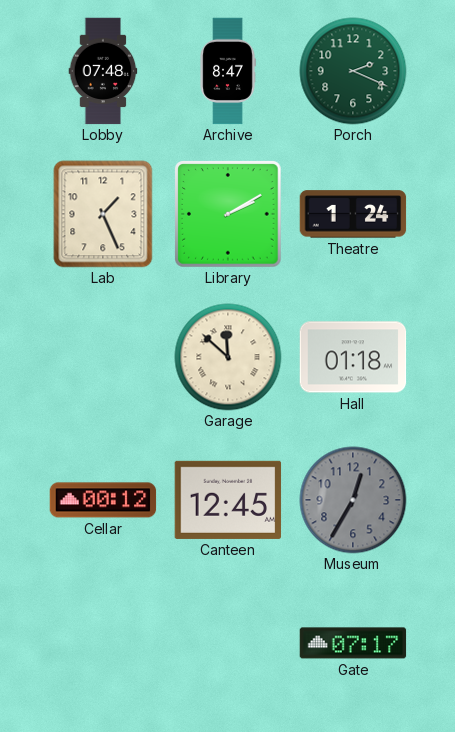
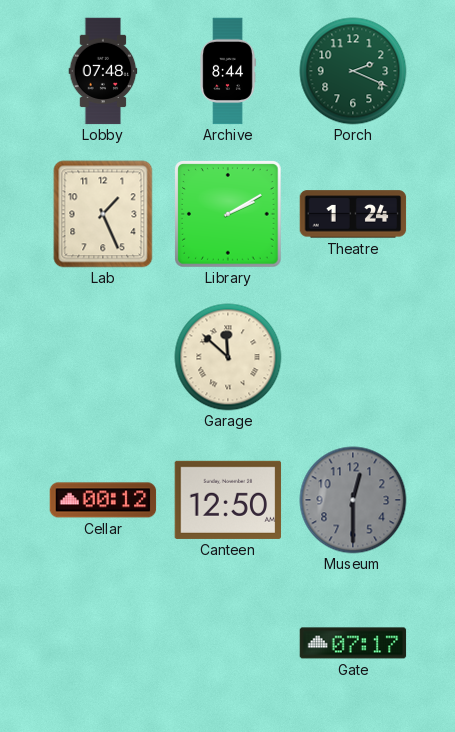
Archive: 8:47 -> 8:44
Hall: 01:18 -> none
Canteen: 12:45 -> 12:50
Museum: 12:35 -> 12:30
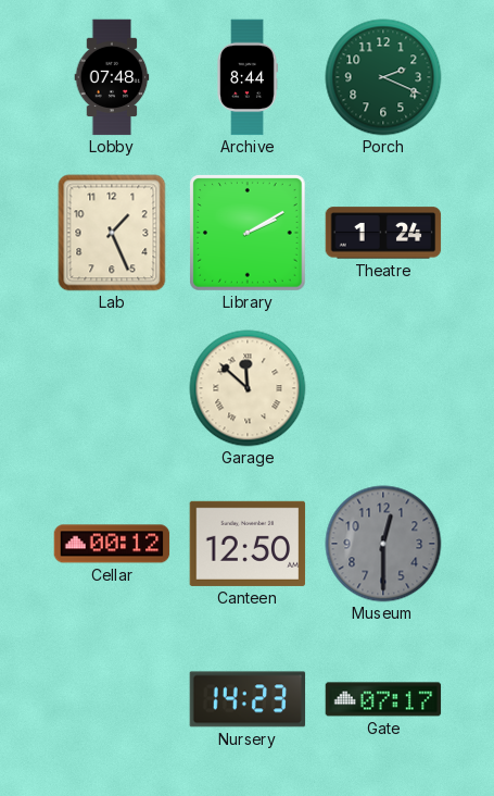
Nursery: none -> 14:23
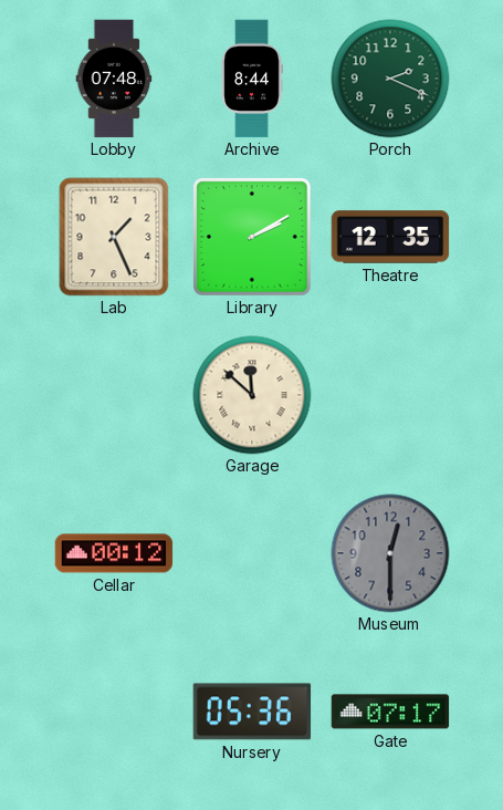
Theatre: 1:24 -> 12:35
Canteen: 12:50 -> none
Nursery: 14:23 -> 05:36
